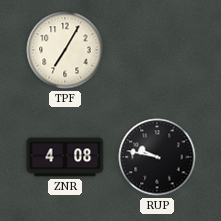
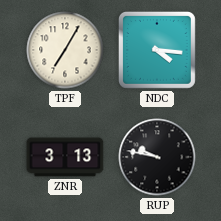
NDC: none -> 4:16
ZNR: 4:08 -> 3:13
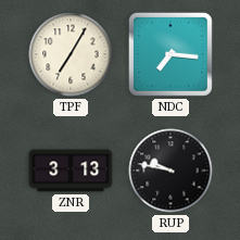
NDC: 4:16 -> 7:16
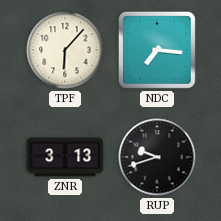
TPF: 7:05 -> 6:07
RUP: 9:47 -> 9:42
